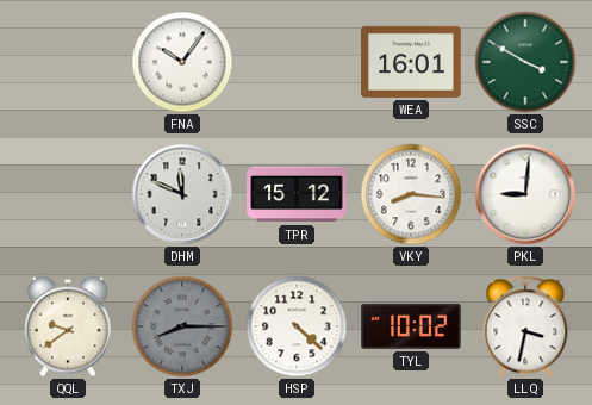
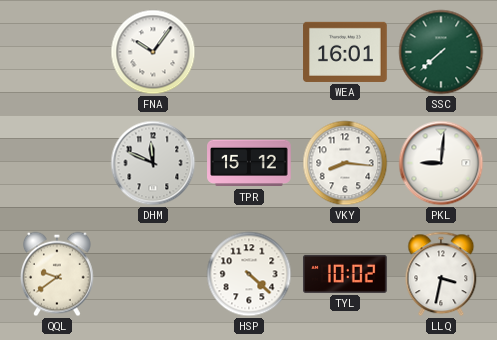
SSC: 3:50 -> 7:38
TXJ: 8:15 -> none
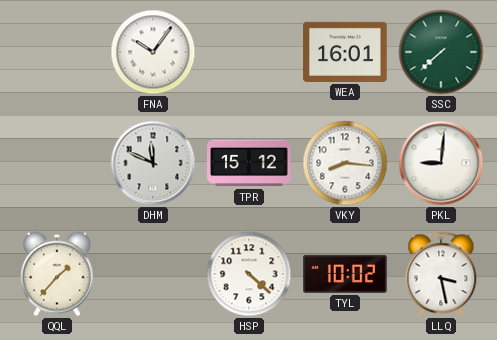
QQL: 9:39 -> 1:37
LLQ: 3:32 -> 3:28
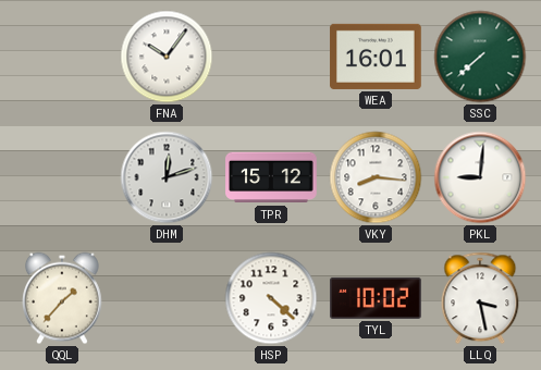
DHM: 11:49 -> 12:12
